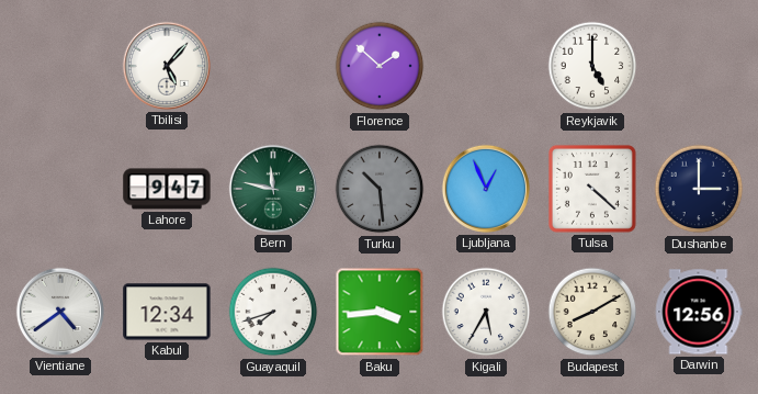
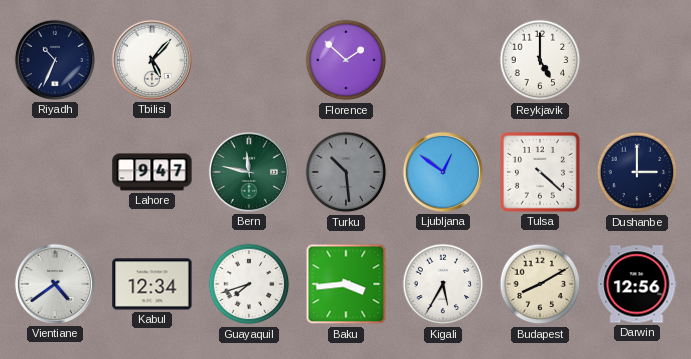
Riyadh: none -> 10:34
Ljubljana: 12:56 -> 12:51
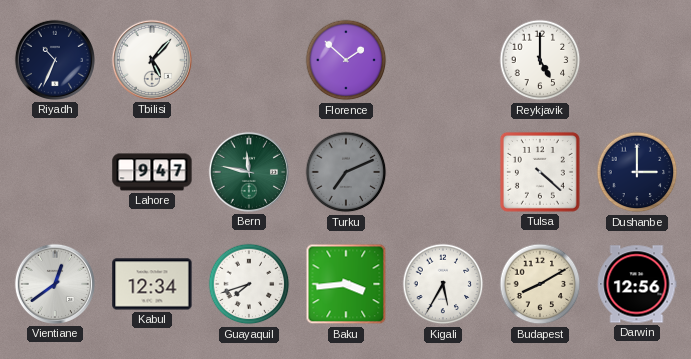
Turku: 10:29 -> 7:11
Ljubljana: 12:51 -> none
Vientiane: 4:39 -> 12:39
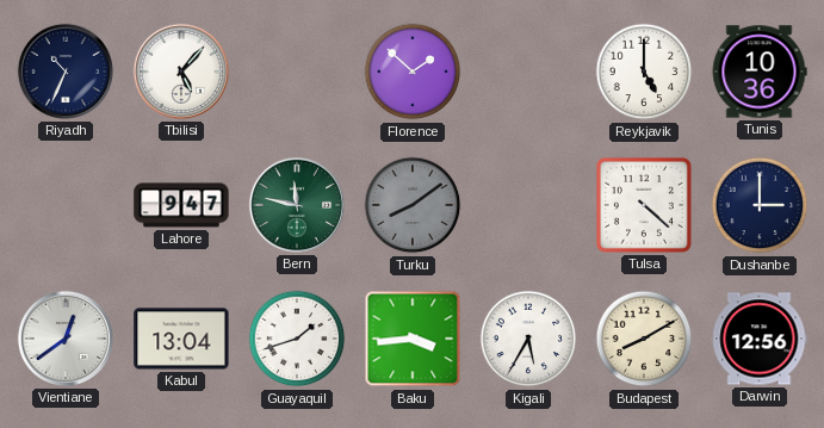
Tunis: none -> 10:36
Turku: 7:11 -> 8:09
Kabul: 12:34 -> 13:04
Guayaquil: 7:42 -> 1:42
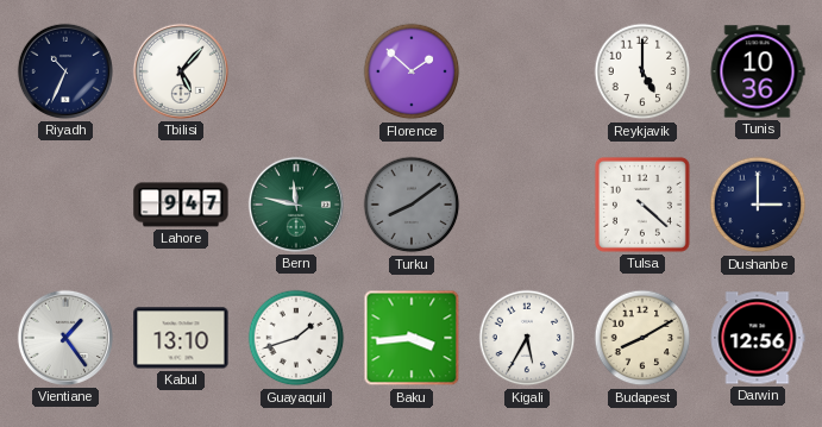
Vientiane: 12:39 -> 1:24
Kabul: 13:04 -> 13:10
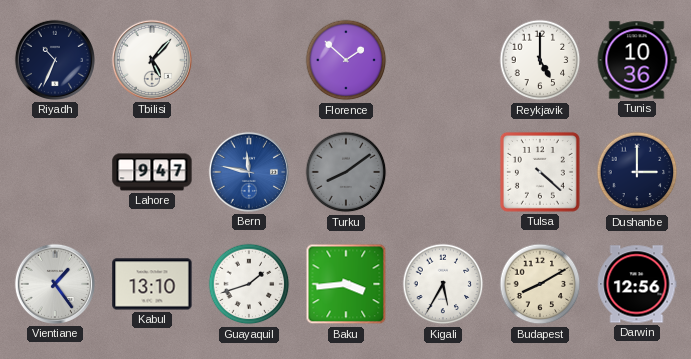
Bern dial: green -> blue
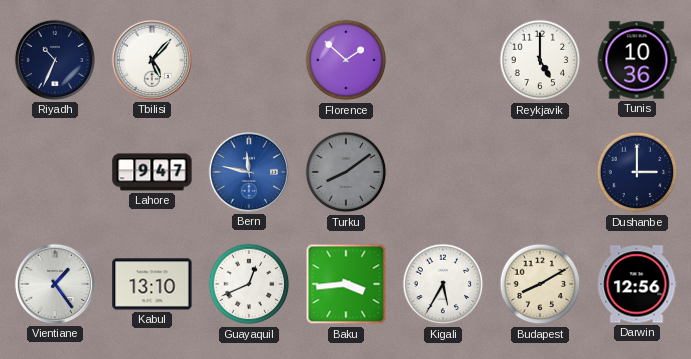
Tulsa: 4:22 -> none
Guayaquil: 1:42 -> 12:41
